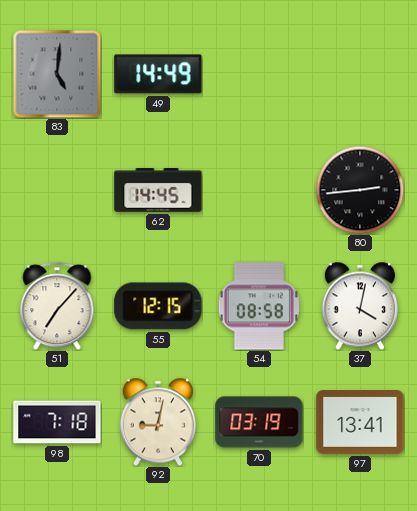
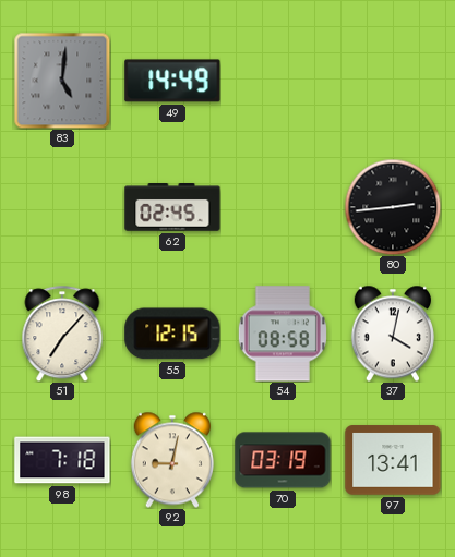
62: 14:45 -> 02:45
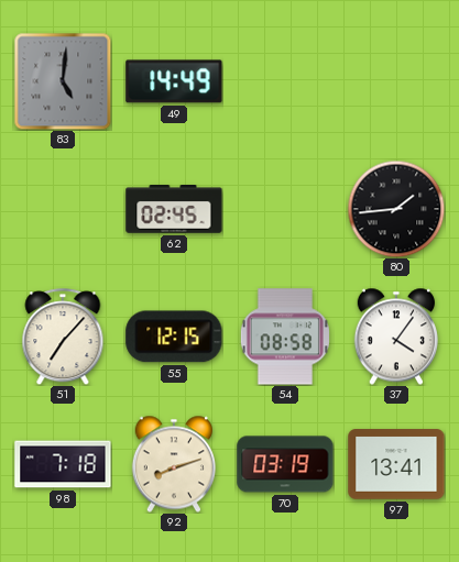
80: 2:44 -> 1:44
37: 4:02 -> 4:06
92: 9:02 -> 8:12
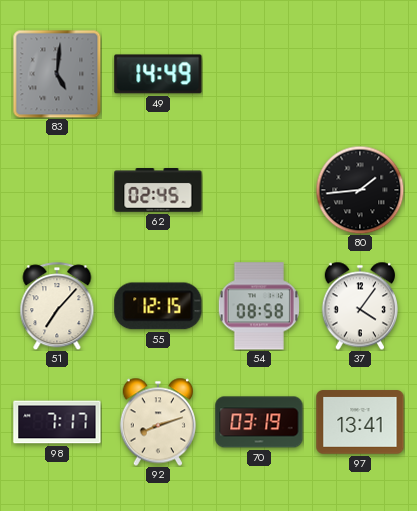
98: 7:18 -> 7:17
